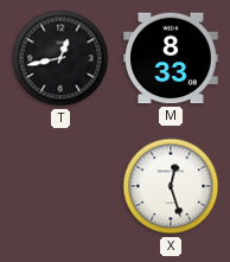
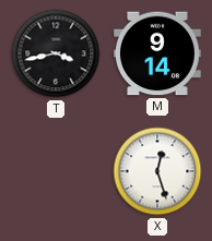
T: 12:43 -> 3:43
M: 8:33 -> 9:14
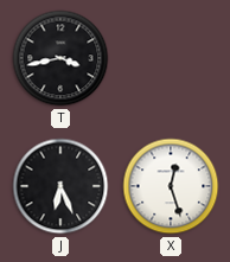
M: 9:14 -> none
J: none -> 6:26
